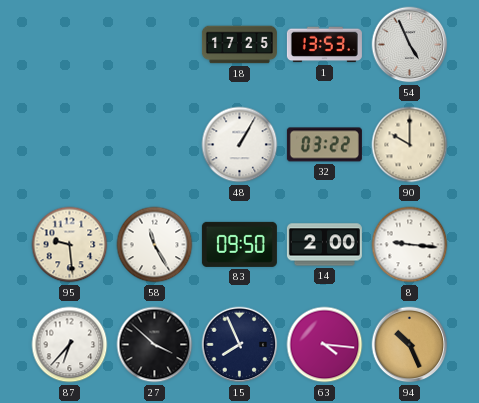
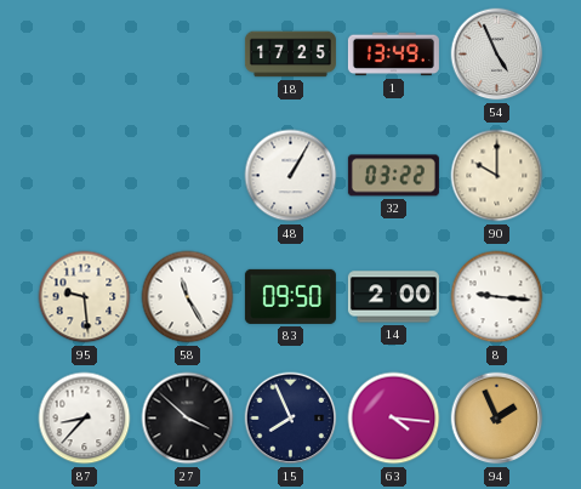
1: 13:53 -> 13:49
87: 6:37 -> 8:37
94: 10:26 -> 1:56
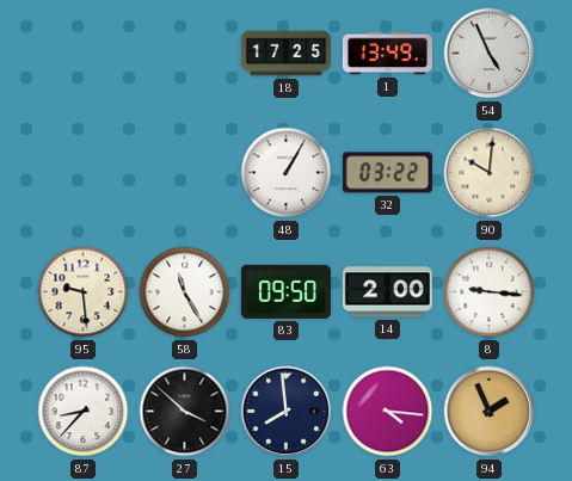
90: 10:00 -> 10:01
15: 7:56 -> 7:59
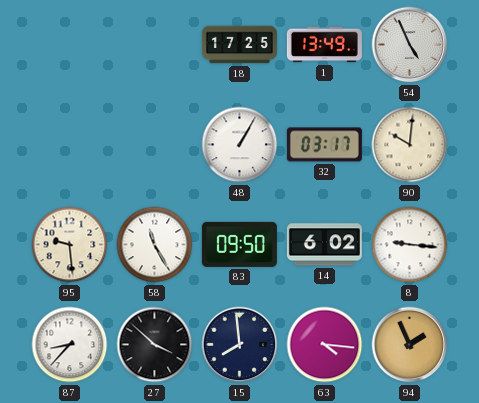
32: 03:22 -> 03:17
14: 2:00 -> 6:02
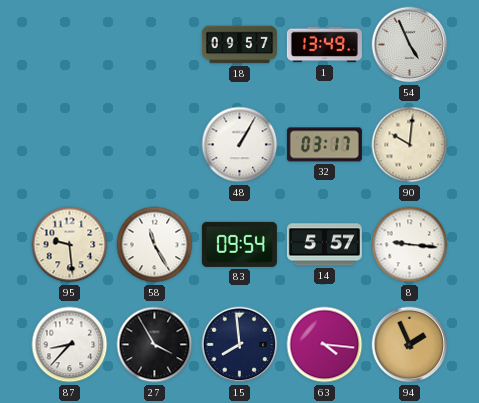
18: 17:25 -> 09:57
83: 09:50 -> 09:54
14: 6:02 -> 5:57
27: 3:52 -> 3:55
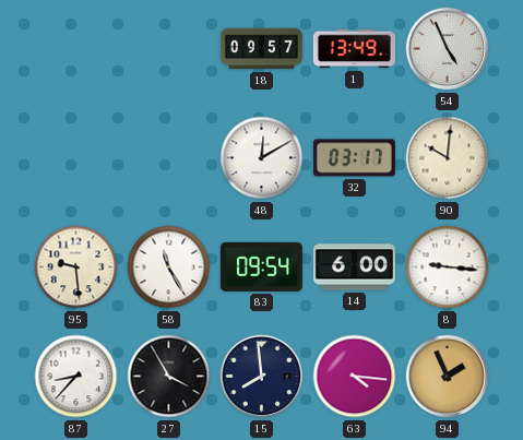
48: 1:05 -> 12:10
14: 5:57 -> 6:00
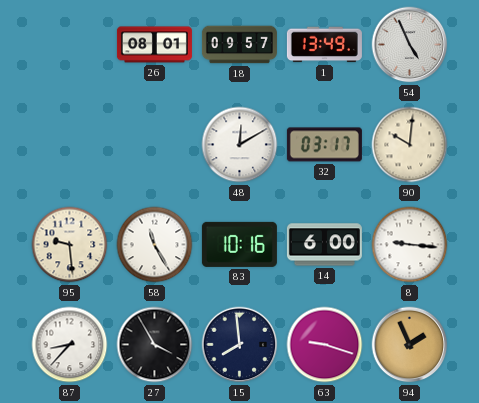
26: none -> 08:01
83: 09:54 -> 10:16
63: 4:16 -> 9:18
